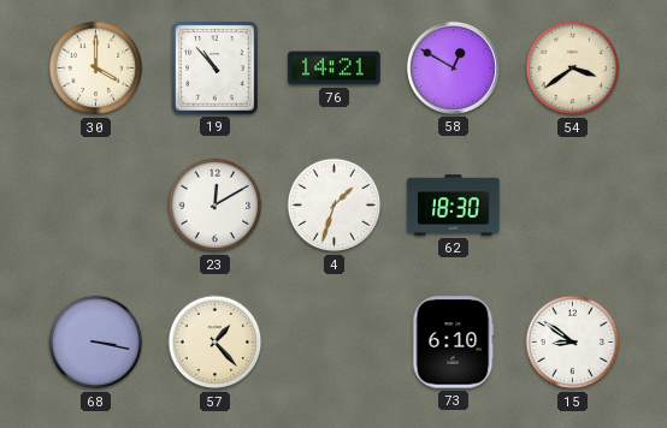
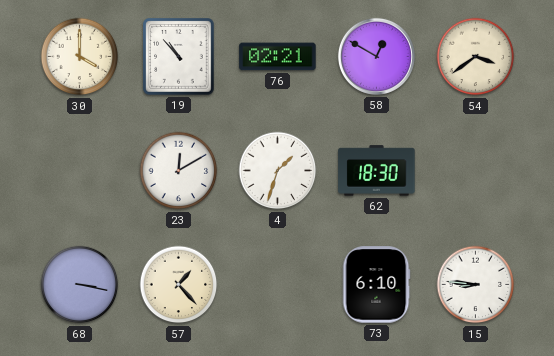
76: 14:21 -> 02:21
15: 8:51 -> 8:46
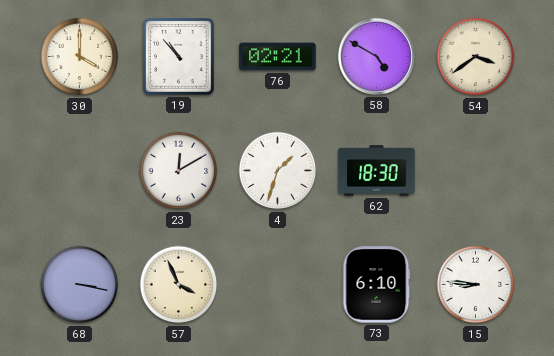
58: 12:50 -> 4:50
57: 1:23 -> 3:56
